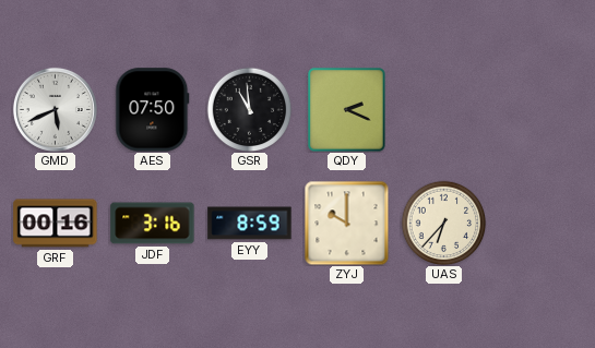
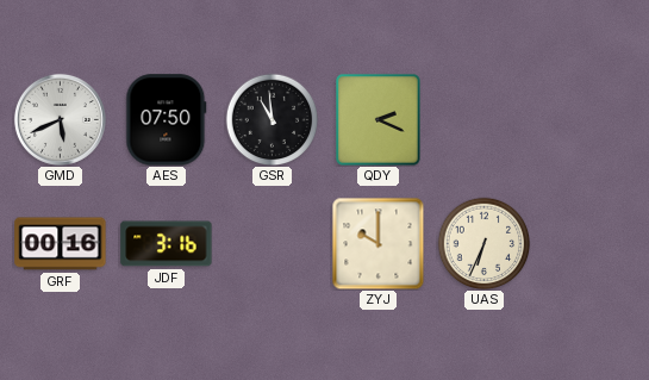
EYY: 8:59 -> none
UAS: 6:37 -> 6:34
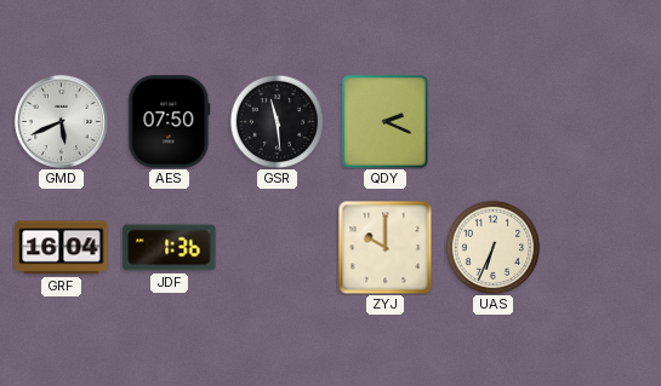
GSR: 10:59 -> 11:29
GRF: 00:16 -> 16:04
JDF: 3:16 -> 1:36
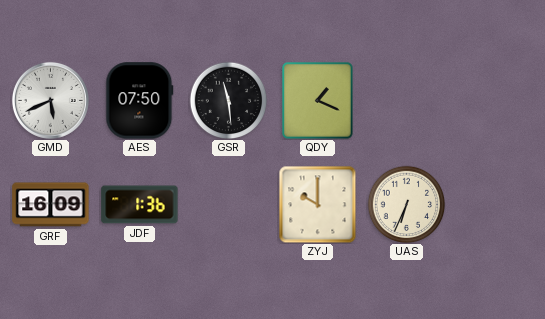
QDY: 2:19 -> 1:19
GRF: 16:04 -> 16:09
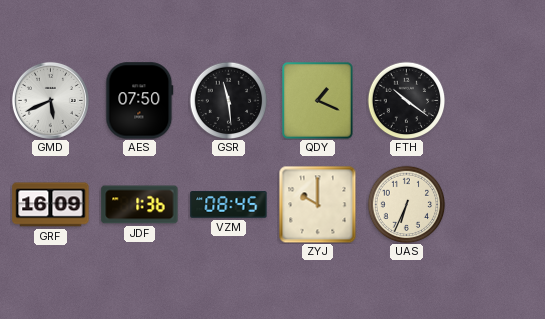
FTH: none -> 10:21
VZM: none -> 08:45
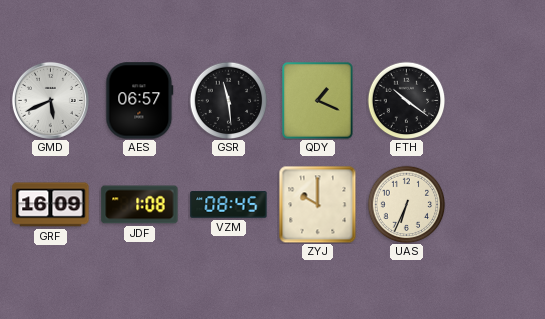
AES: 07:50 -> 06:57
JDF: 1:36 -> 1:08
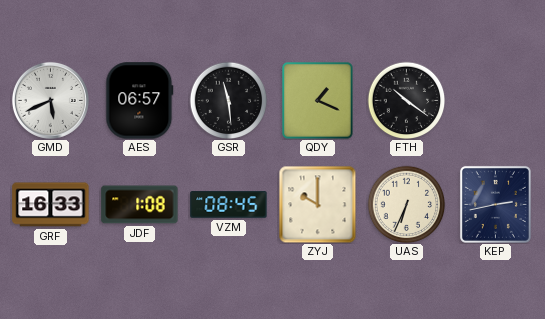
GRF: 16:09 -> 16:33
KEP: none -> 2:43
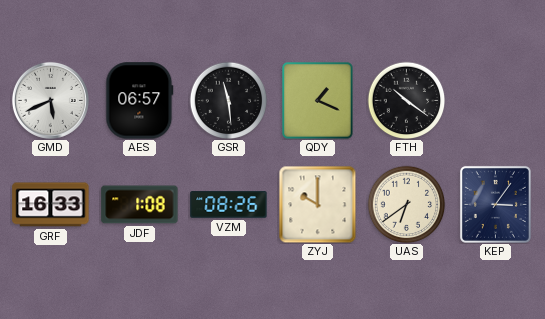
VZM: 08:45 -> 08:26
UAS: 6:34 -> 6:39
KEP: 2:43 -> 3:06
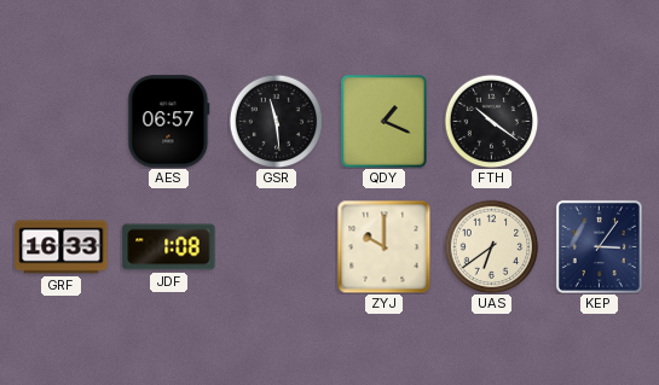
GMD: 5:41 -> none
VZM: 08:26 -> none
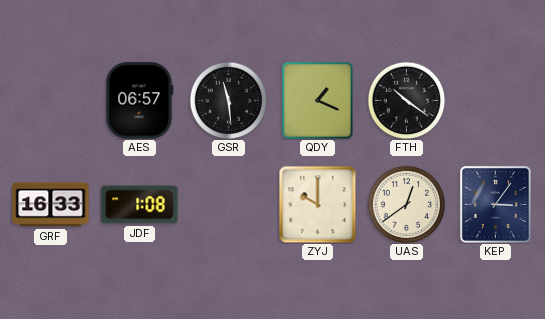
UAS: 6:39 -> 12:39
